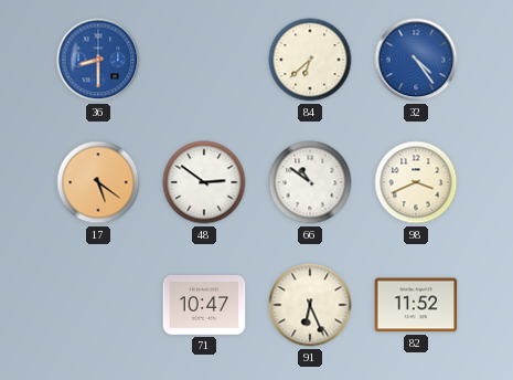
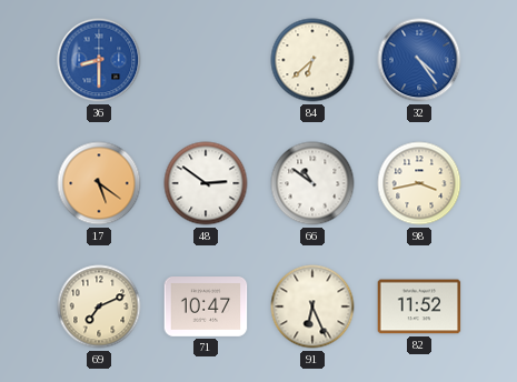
98: 3:41 -> 3:43
69: none -> 7:11
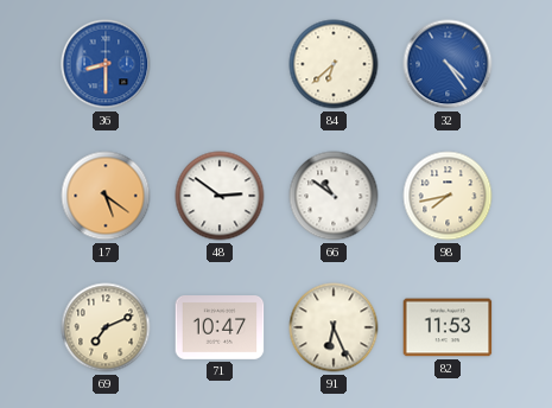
98: 3:43 -> 7:43
82: 11:52 -> 11:53
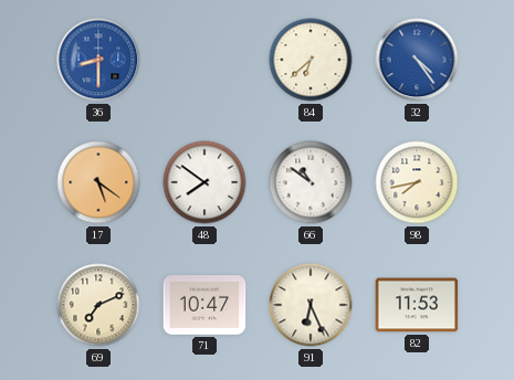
48: 2:51 -> 7:51
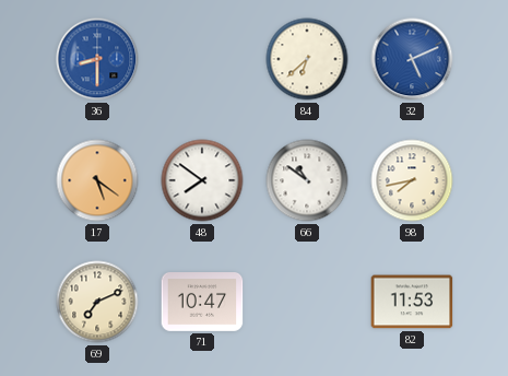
32: 4:24 -> 5:11
91: 6:26 -> none
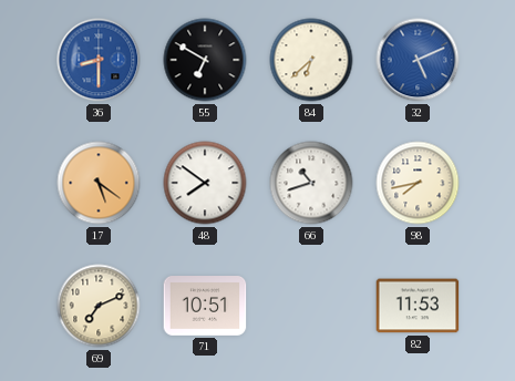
55: none -> 6:50
66: 10:51 -> 10:42
71: 10:47 -> 10:51
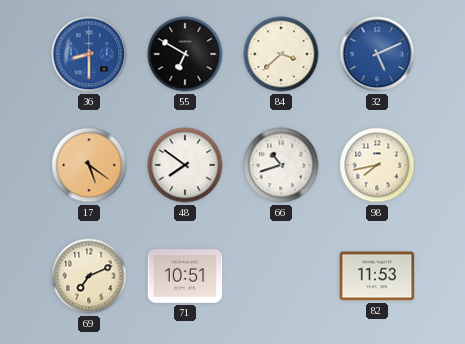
84: 6:38 -> 3:38
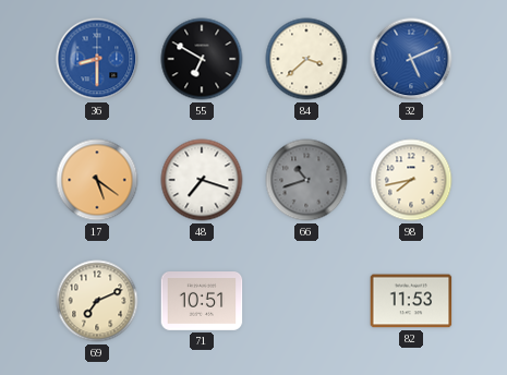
48: 7:51 -> 7:18
66 dial: white -> grey
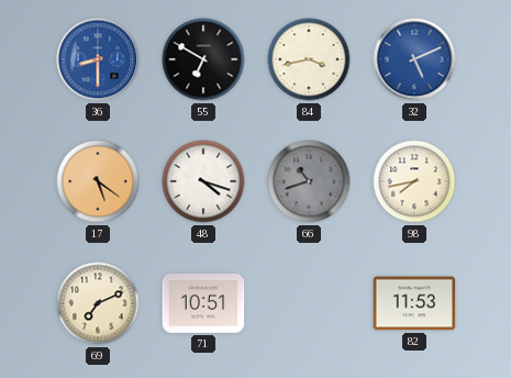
84: 3:38 -> 3:43
48: 7:18 -> 4:18
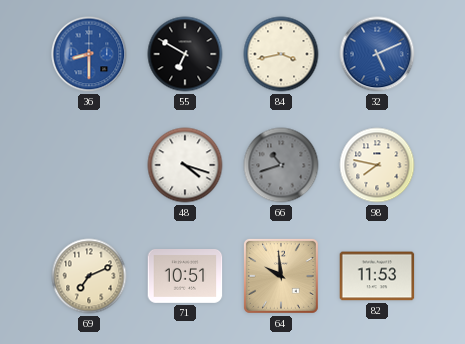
17: 5:21 -> none
98: 7:43 -> 7:47
64: none -> 9:59
